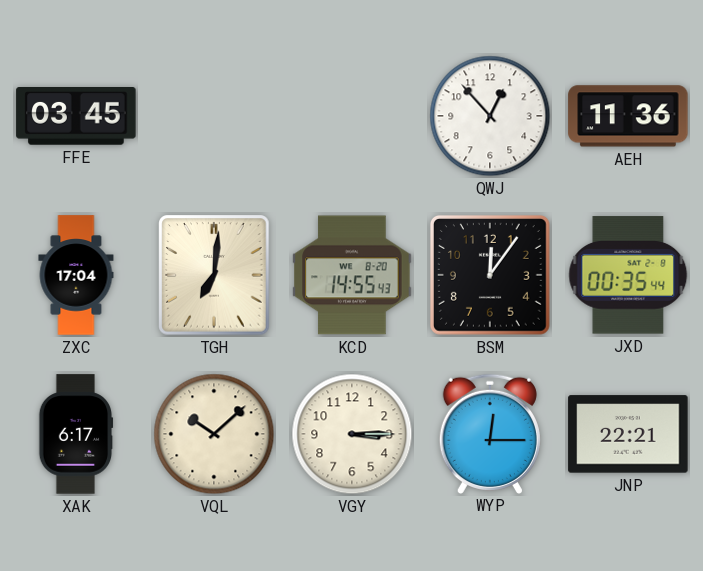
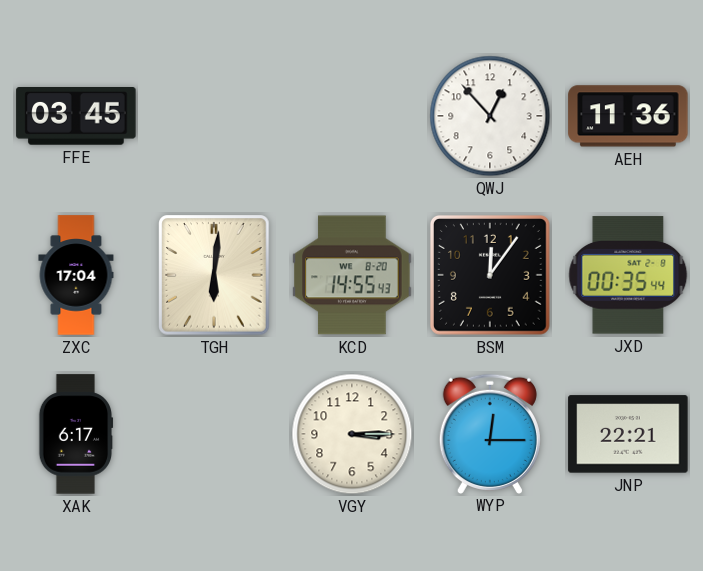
TGH: 7:01 -> 6:01
VQL: 10:08 -> none
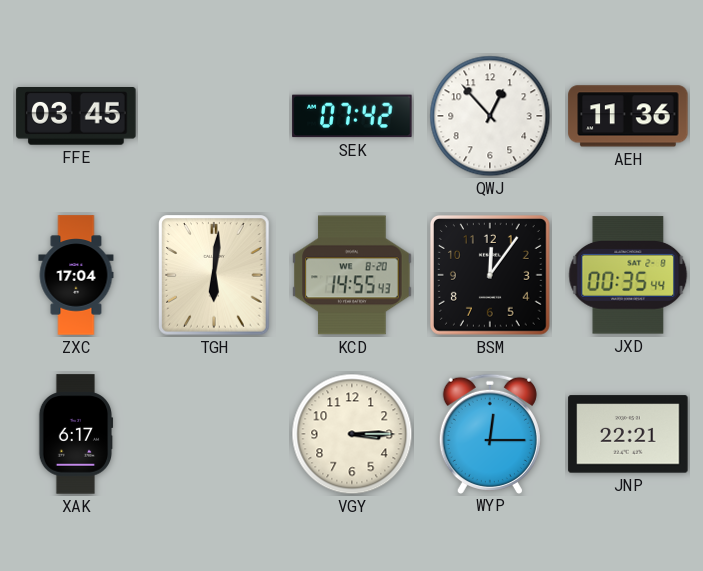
SEK: none -> 07:42
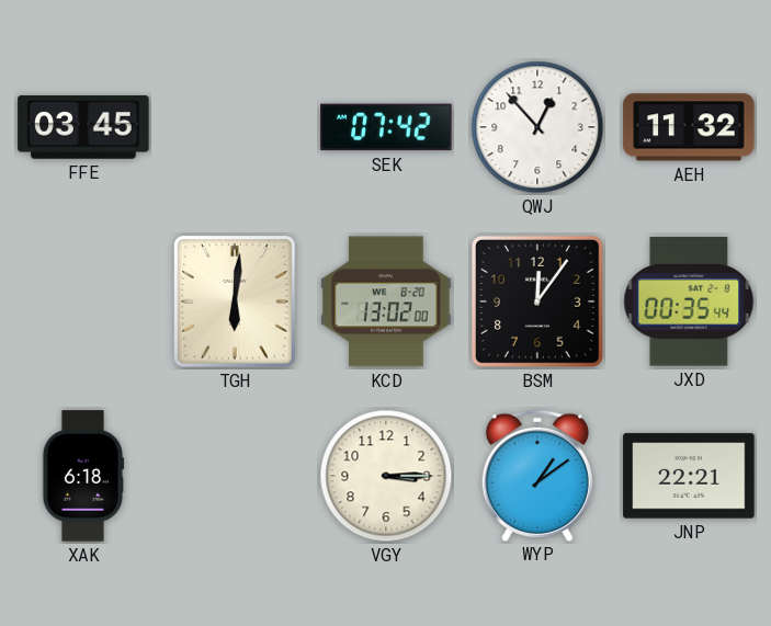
AEH: 11:36 -> 11:32
ZXC: 17:04 -> none
KCD: 14:55 -> 13:02
XAK: 6:17 -> 6:18
WYP: 12:15 -> 1:09
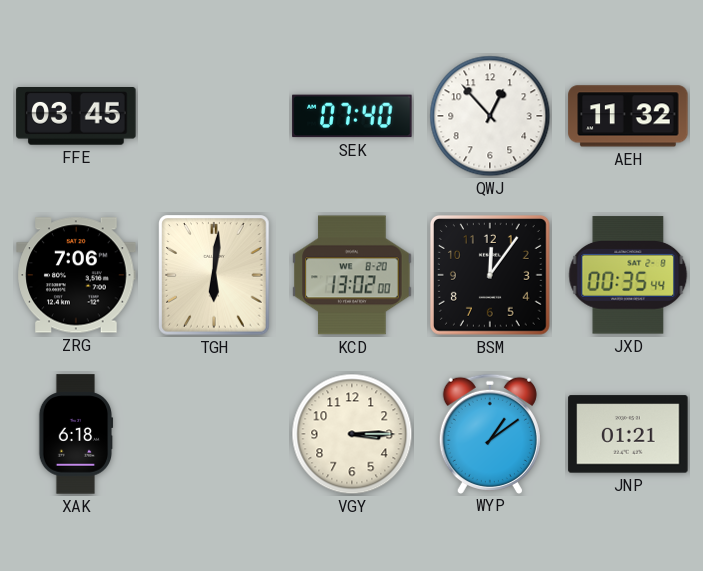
SEK: 07:42 -> 07:40
ZRG: none -> 7:06
JNP: 22:21 -> 01:21
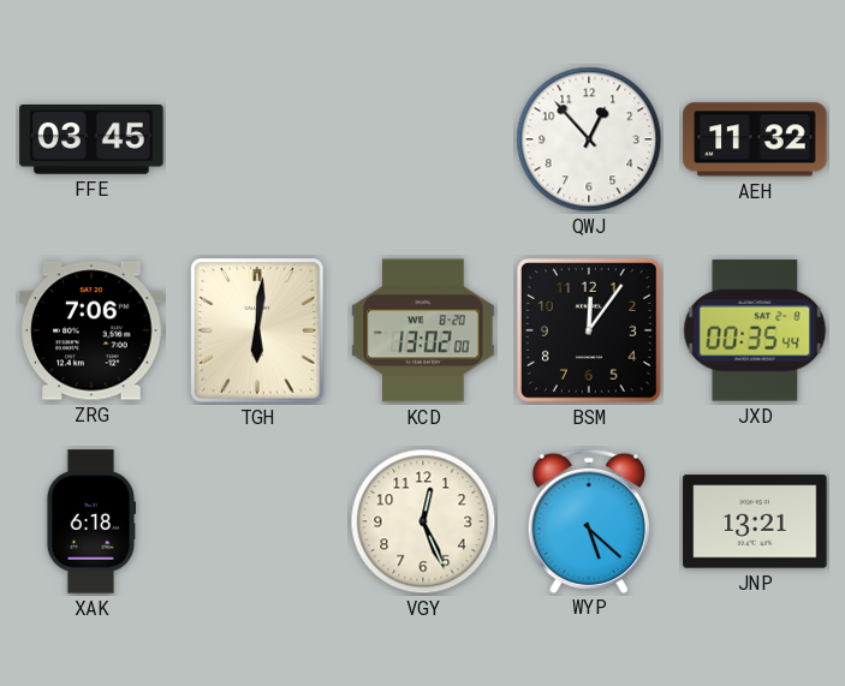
SEK: 07:40 -> none
VGY: 3:15 -> 12:26
WYP: 1:09 -> 5:22
JNP: 01:21 -> 13:21
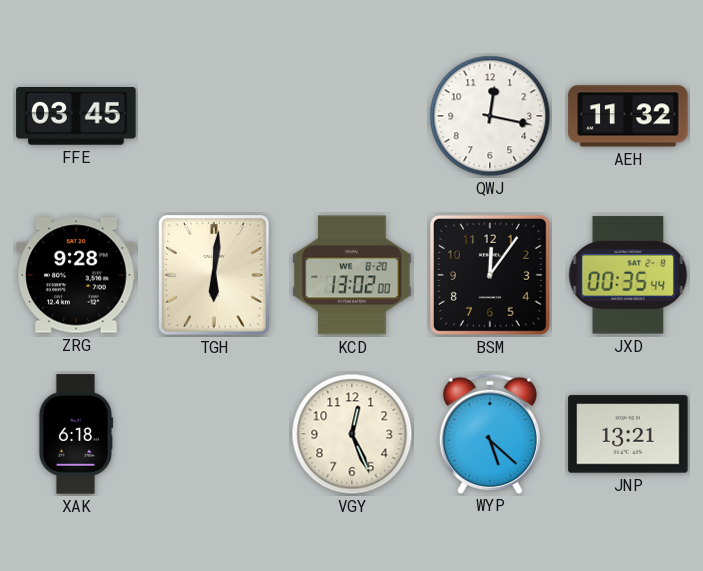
QWJ: 12:53 -> 12:17
ZRG: 7:06 -> 9:28
